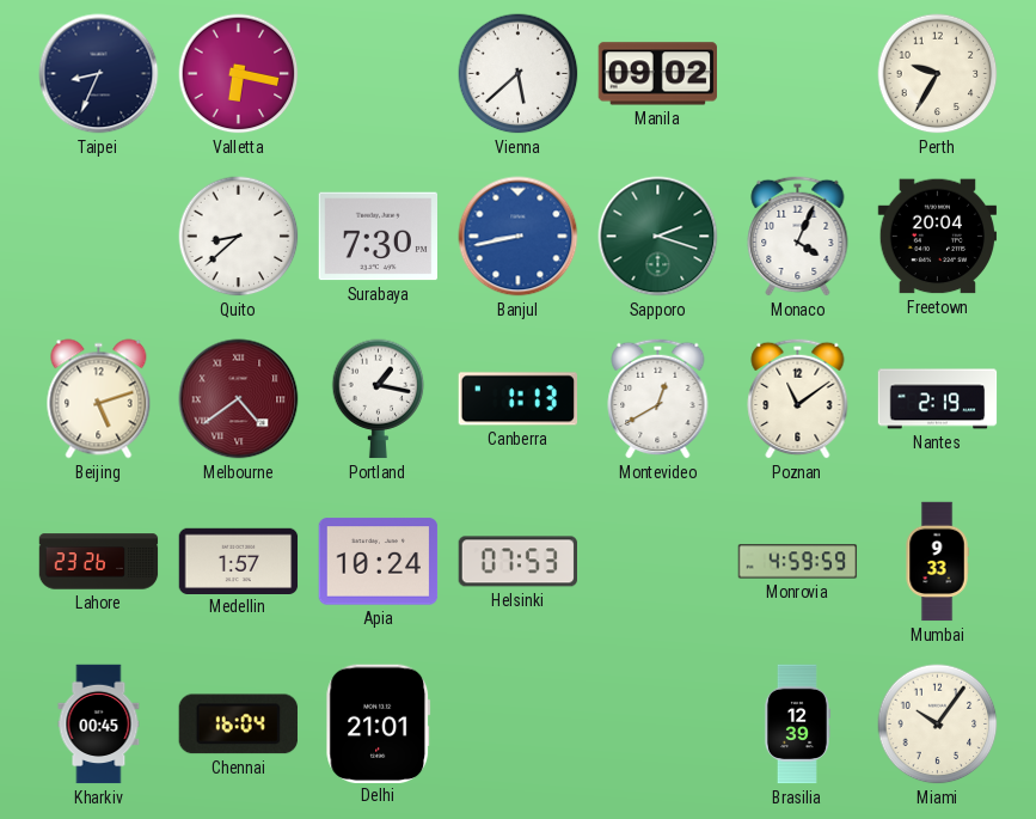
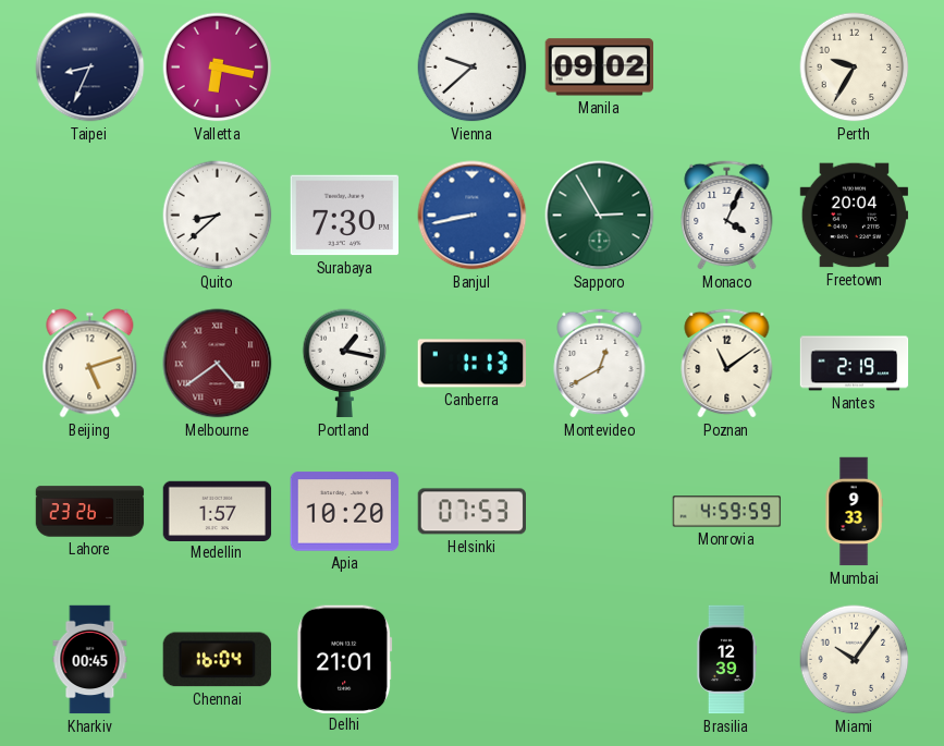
Vienna: 5:38 -> 9:38
Sapporo: 2:18 -> 2:55
Apia: 10:24 -> 10:20
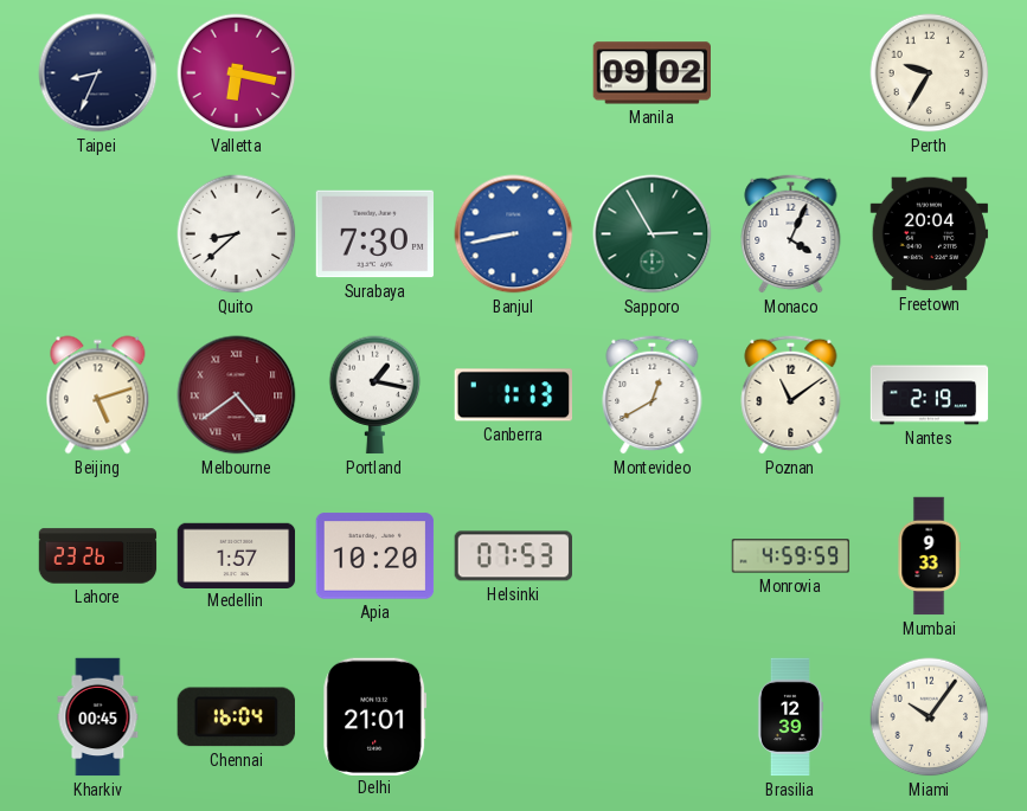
Vienna: 9:38 -> none
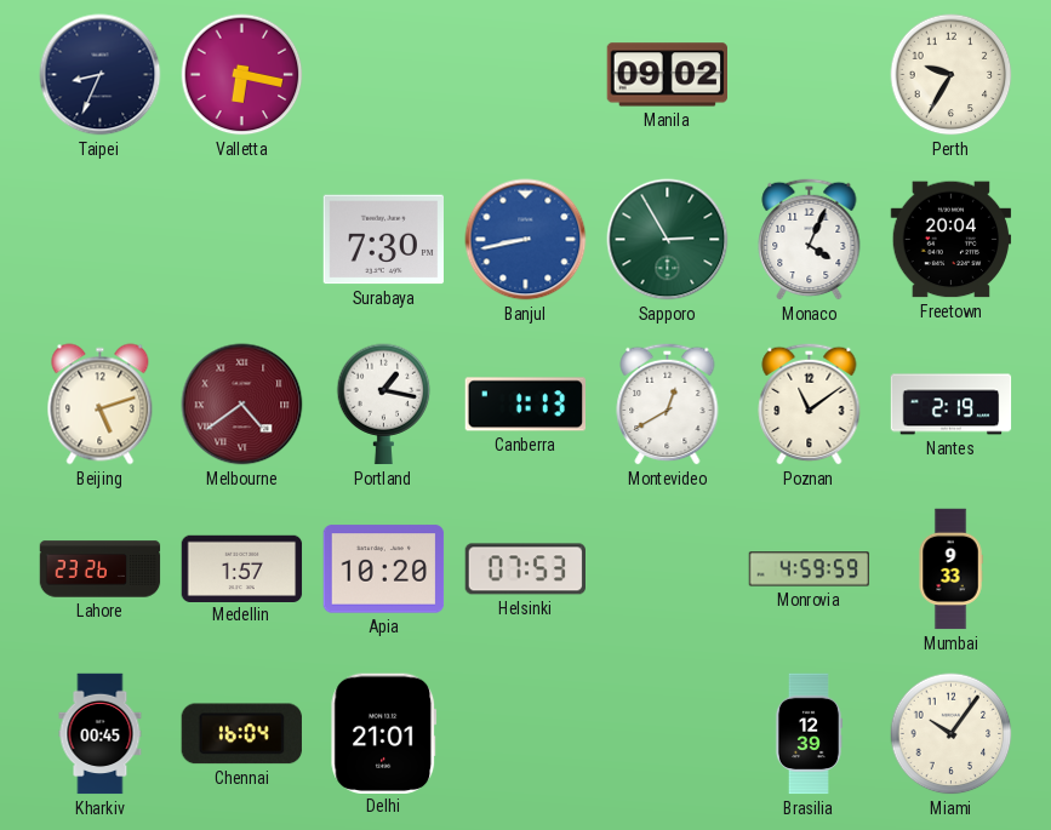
Quito: 8:38 -> none
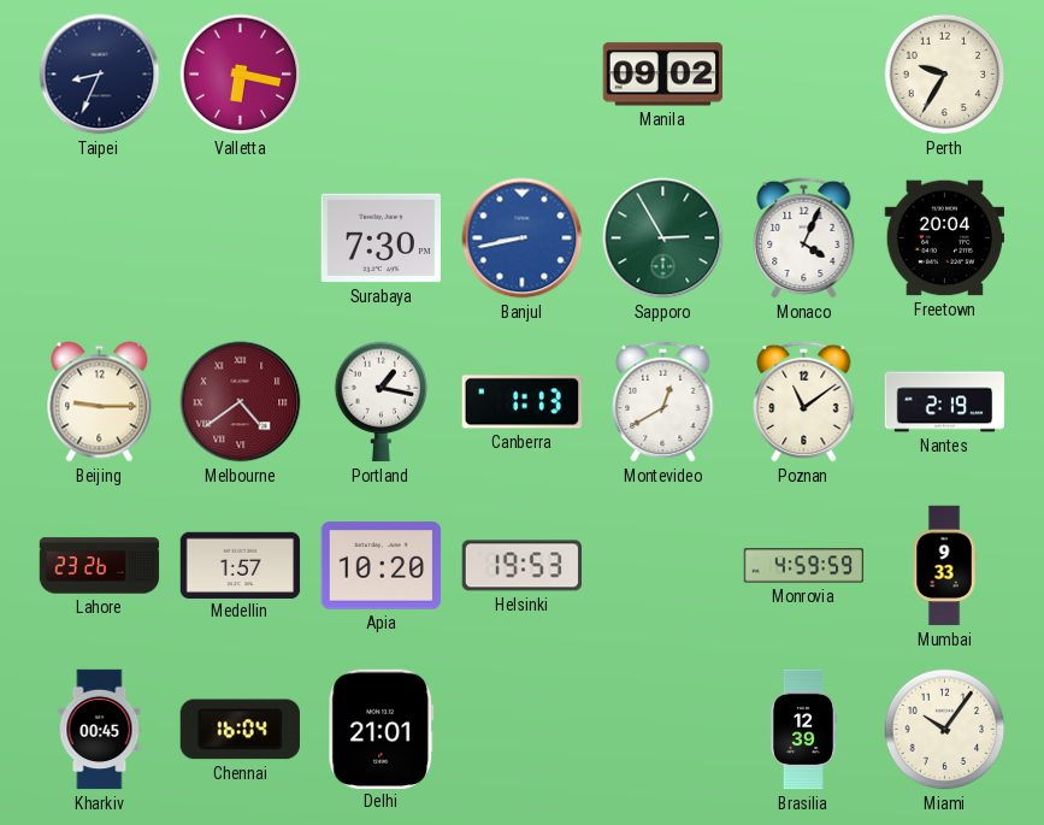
Beijing: 5:12 -> 9:15
Helsinki: 07:53 -> 19:53
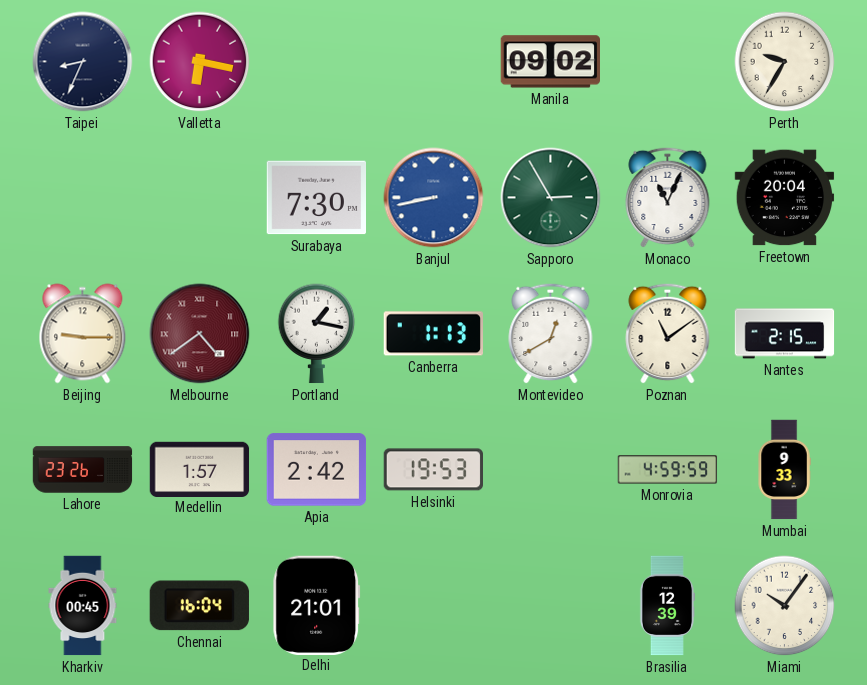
Monaco: 4:04 -> 11:04
Nantes: 2:19 -> 2:15
Apia: 10:20 -> 2:42
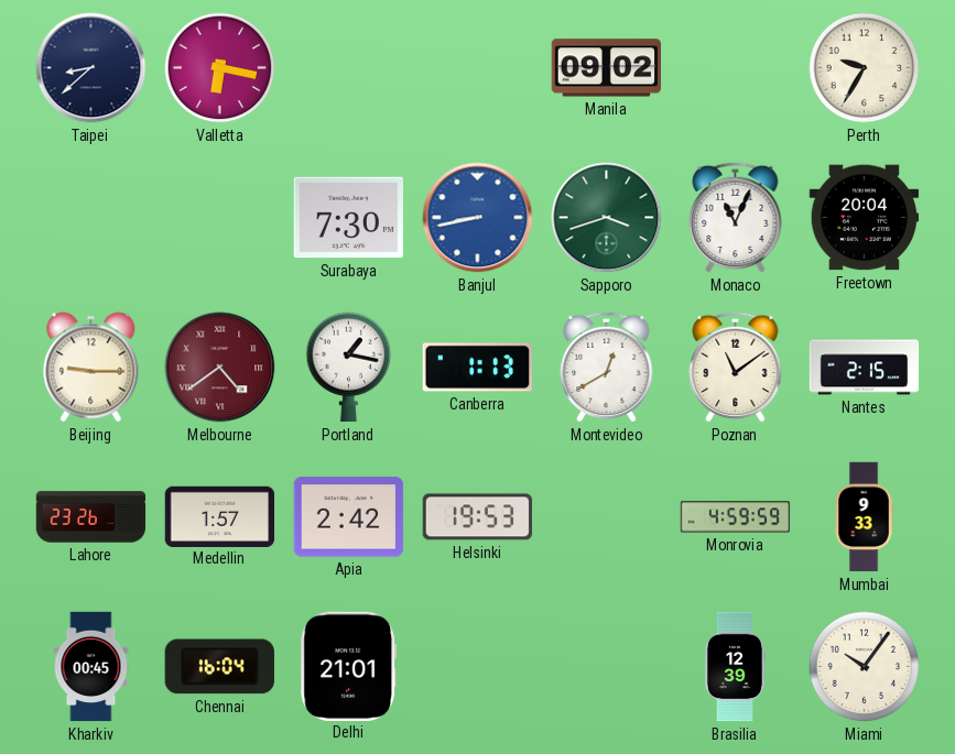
Taipei: 8:34 -> 8:38
Sapporo: 2:55 -> 3:42
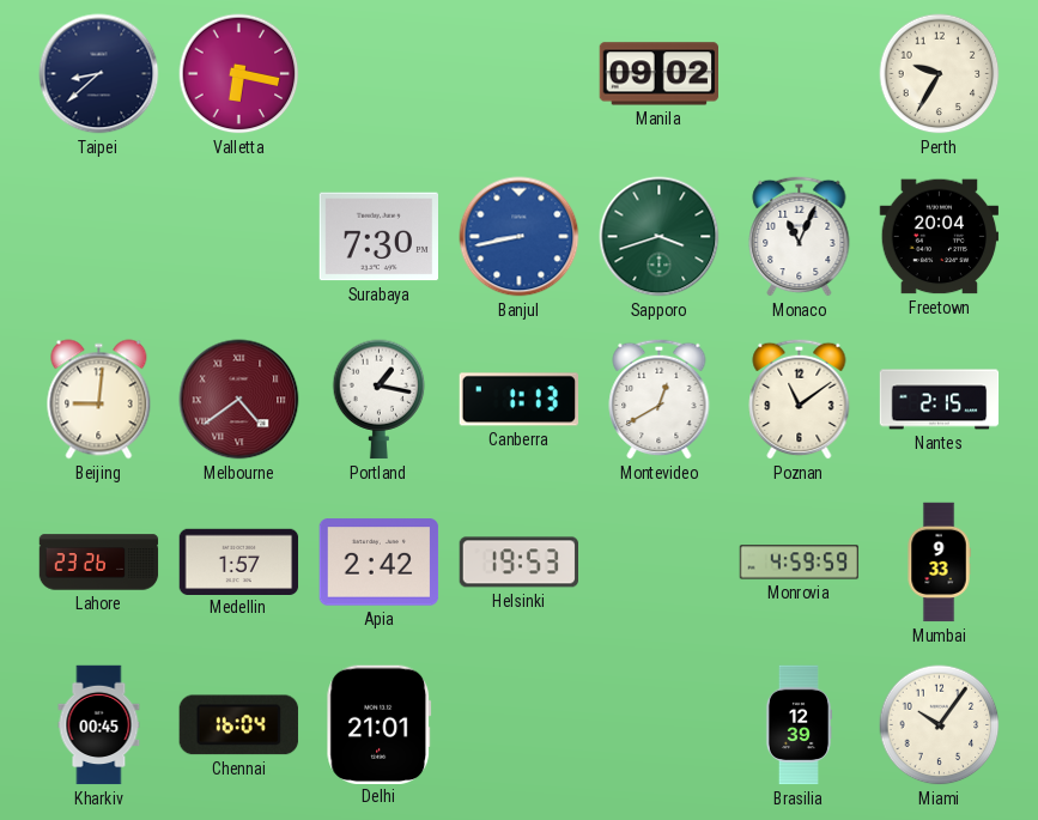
Beijing: 9:15 -> 9:01
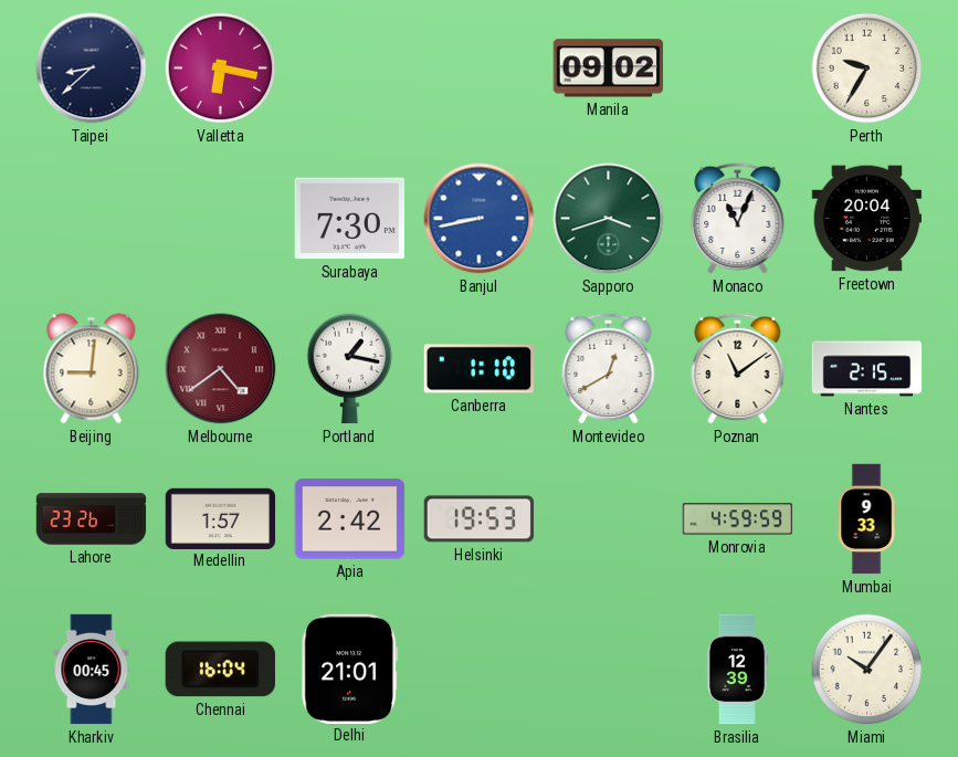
Canberra: 1:13 -> 1:10
